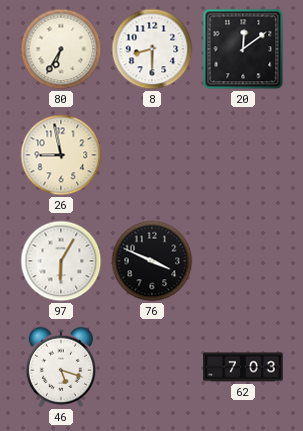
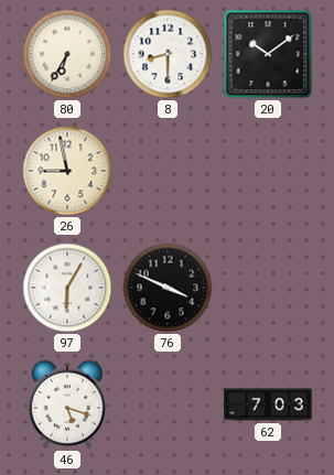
20: 12:09 -> 10:09
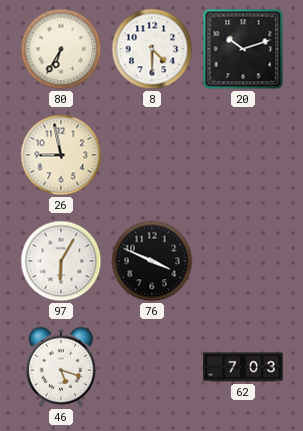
8: 8:30 -> 4:30
20: 10:09 -> 10:12
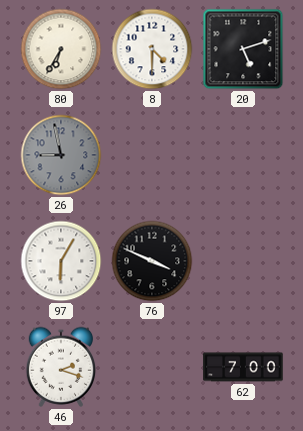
20: 10:12 -> 5:12
26 dial: cream -> grey
46: 5:18 -> 2:18
62: 7:03 -> 7:00
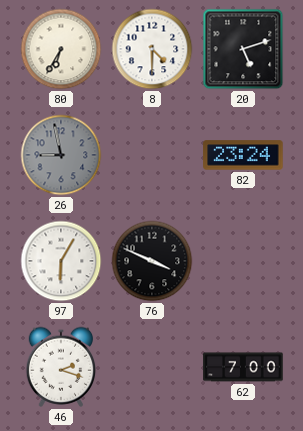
82: none -> 23:24
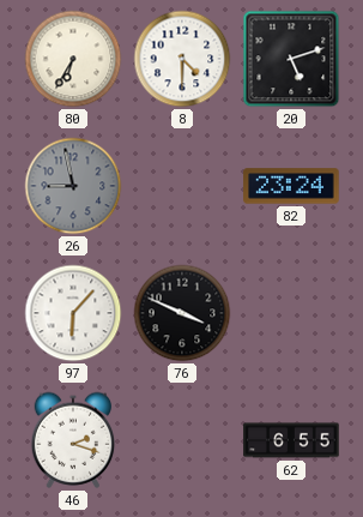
97: 6:05 -> 6:07
62: 7:00 -> 6:55
